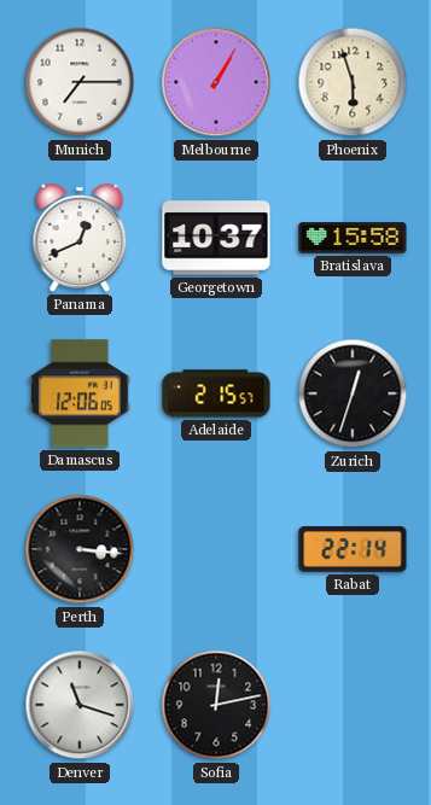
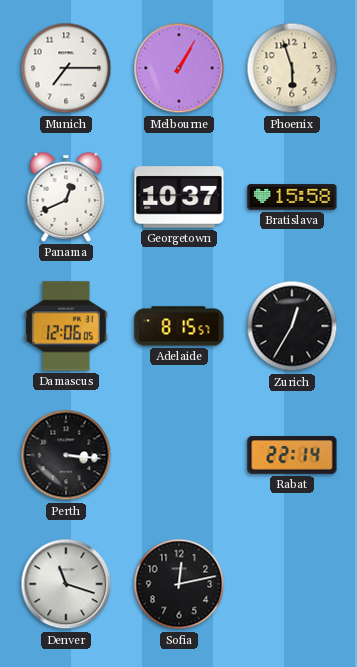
Adelaide: 2:15 -> 8:15
Zurich: 12:33 -> 12:35
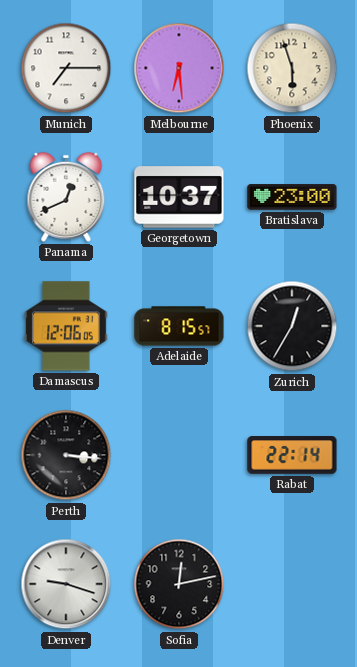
Melbourne: 1:05 -> 6:29
Bratislava: 15:58 -> 23:00
Denver: 11:18 -> 9:18
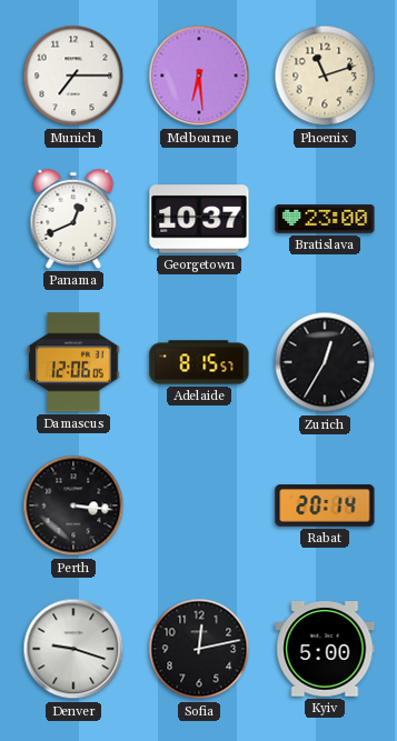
Phoenix: 5:57 -> 11:12
Rabat: 22:14 -> 20:14
Kyiv: none -> 5:00
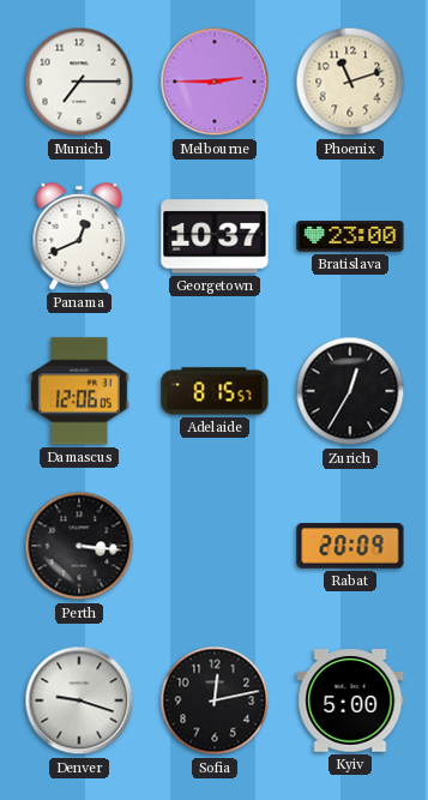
Melbourne: 6:29 -> 2:45
Rabat: 20:14 -> 20:09
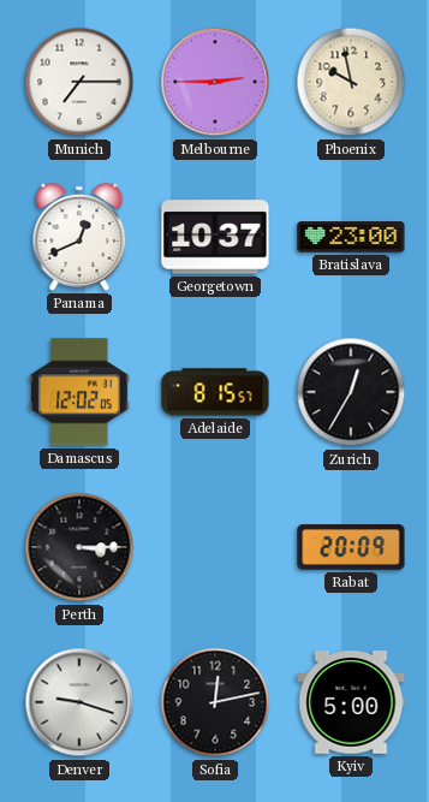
Phoenix: 11:12 -> 9:58
Damascus: 12:06 -> 12:02
Perth: 3:16 -> 3:15
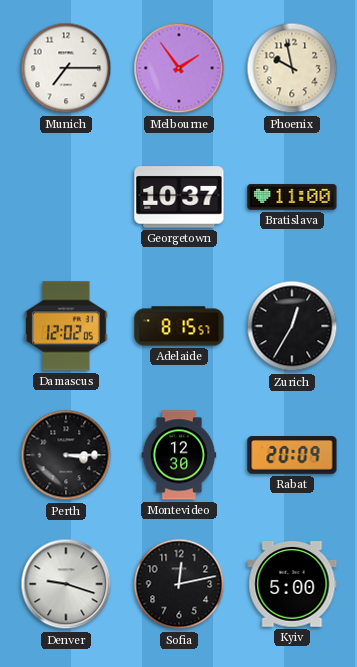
Melbourne: 2:45 -> 1:54
Panama: 12:41 -> none
Bratislava: 23:00 -> 11:00
Montevideo: none -> 12:30
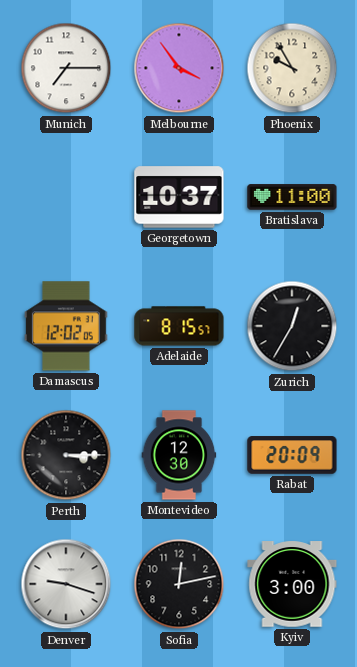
Melbourne: 1:54 -> 3:54
Phoenix: 9:58 -> 9:55
Kyiv: 5:00 -> 3:00
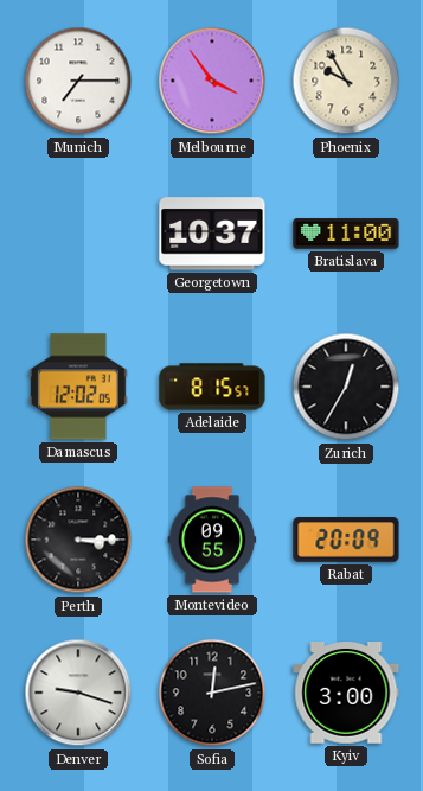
Montevideo: 12:30 -> 09:55
